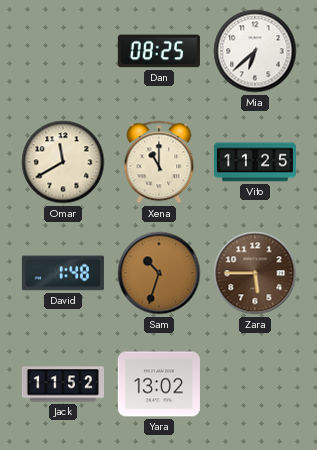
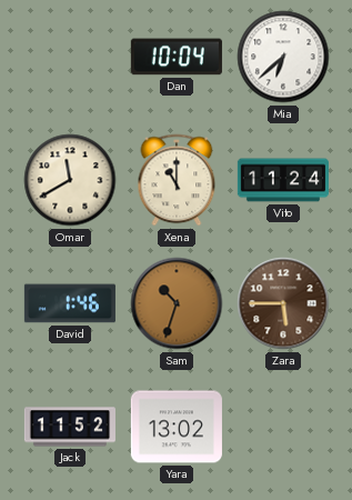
Dan: 08:25 -> 10:04
Vito: 11:25 -> 11:24
David: 1:48 -> 1:46
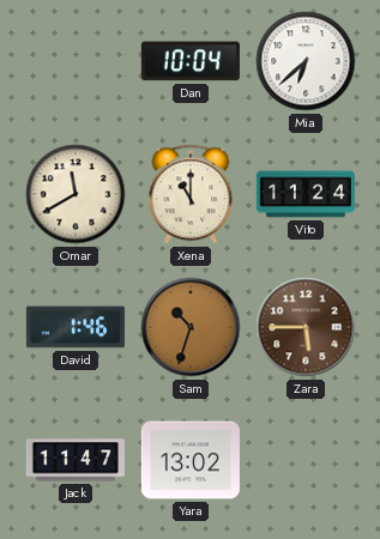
Jack: 11:52 -> 11:47
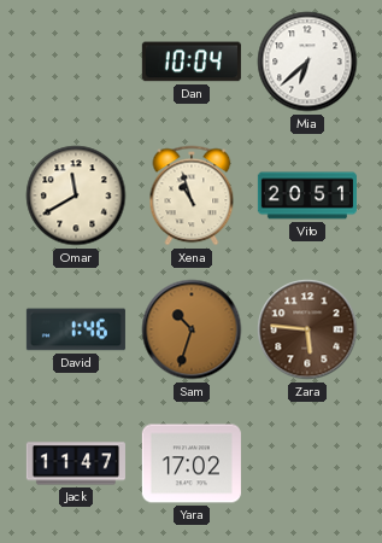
Xena: 11:00 -> 10:57
Vito: 11:24 -> 20:51
Zara: 5:45 -> 5:46
Yara: 13:02 -> 17:02
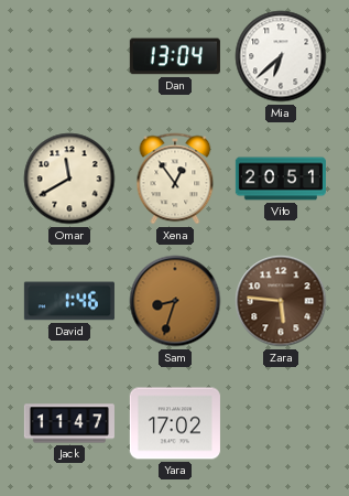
Dan: 10:04 -> 13:04
Xena: 10:57 -> 12:54
Sam: 10:33 -> 8:33
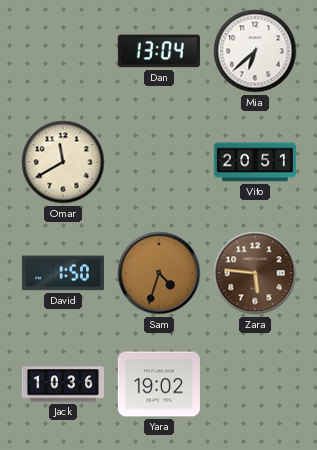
Xena: 12:54 -> none
David: 1:46 -> 1:50
Sam: 8:33 -> 4:33
Jack: 11:47 -> 10:36
Yara: 17:02 -> 19:02
